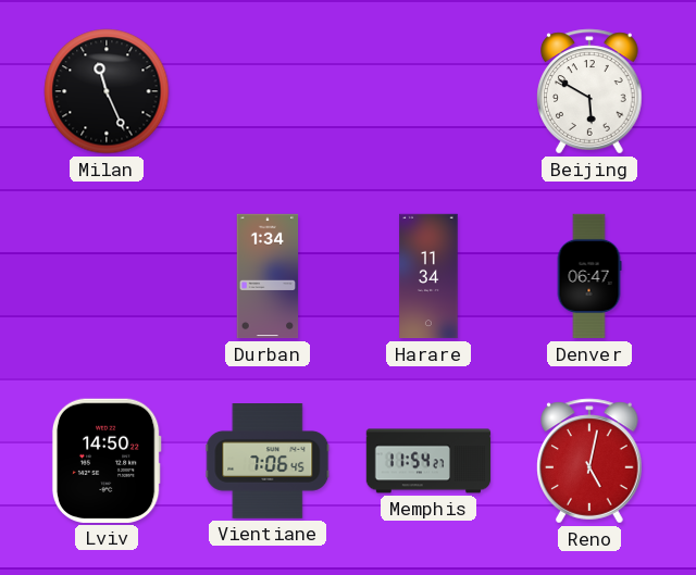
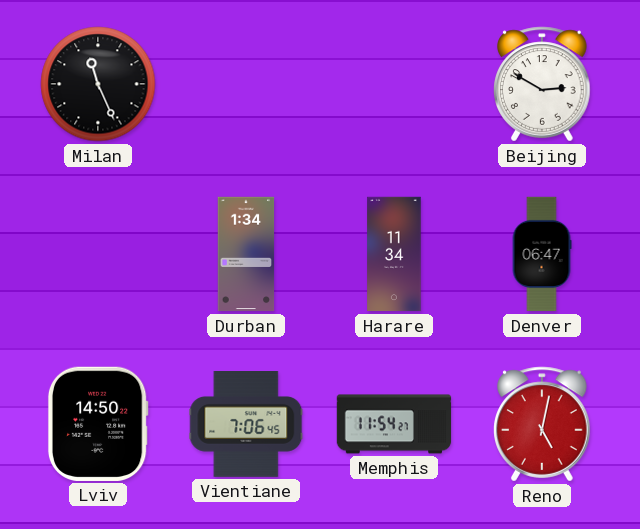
Beijing: 5:50 -> 2:50
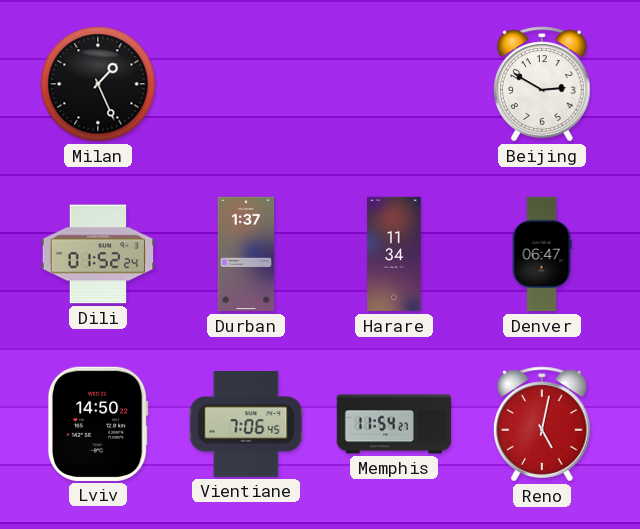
Milan: 11:26 -> 1:26
Dili: none -> 01:52
Durban: 1:34 -> 1:37
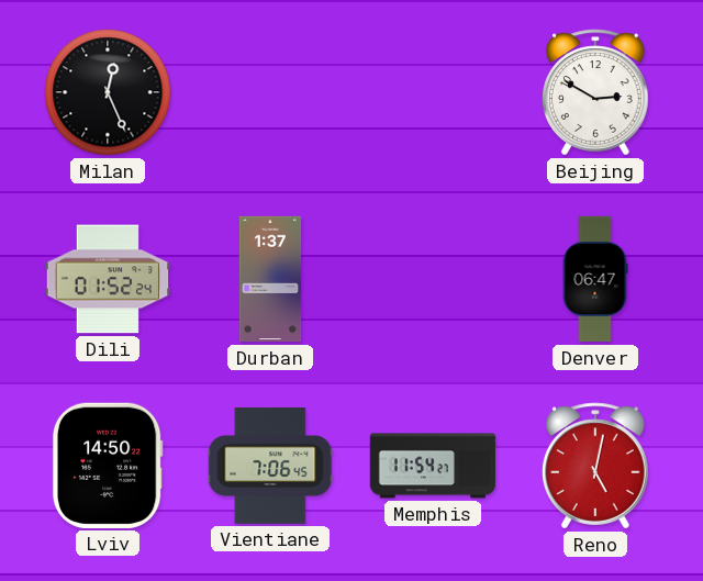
Milan: 1:26 -> 12:26
Harare: 11:34 -> none
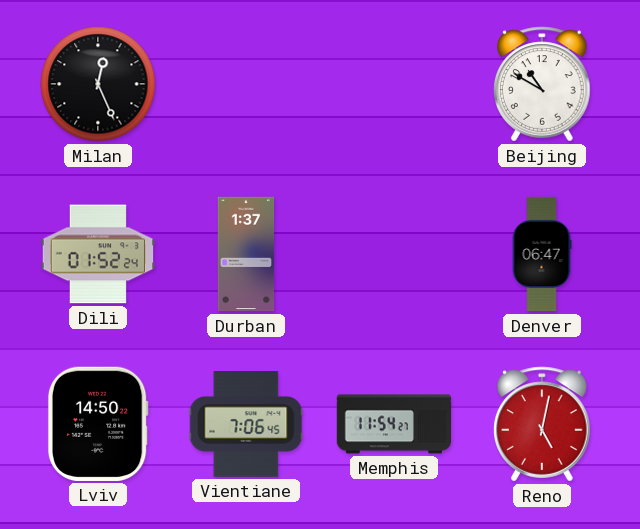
Beijing: 2:50 -> 10:50
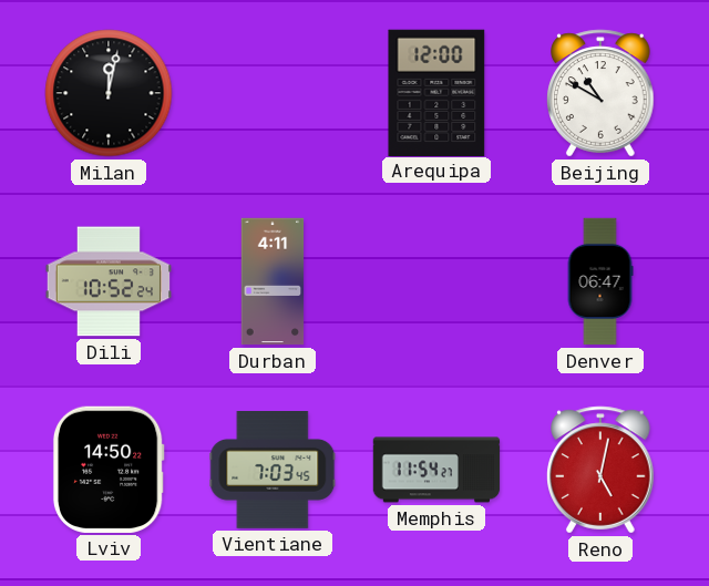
Milan: 12:26 -> 12:02
Arequipa: none -> 12:00
Dili: 01:52 -> 10:52
Durban: 1:37 -> 4:11
Vientiane: 7:06 -> 7:03
